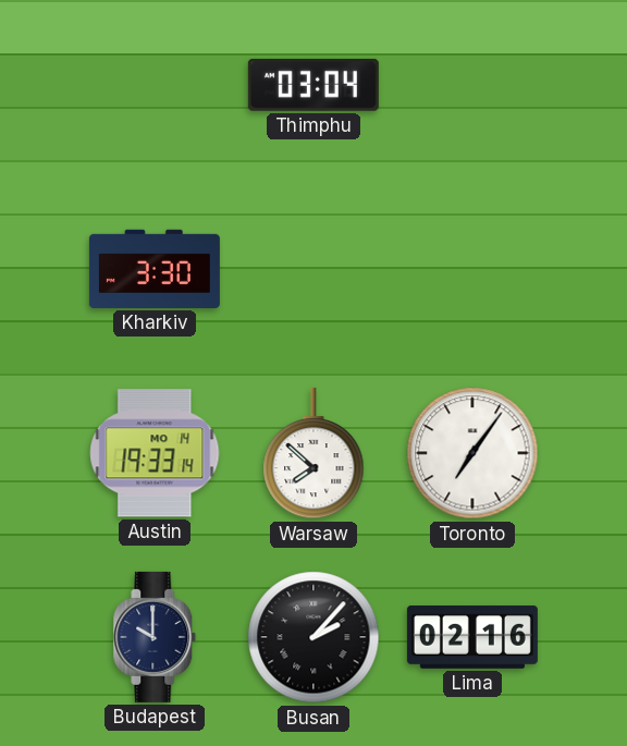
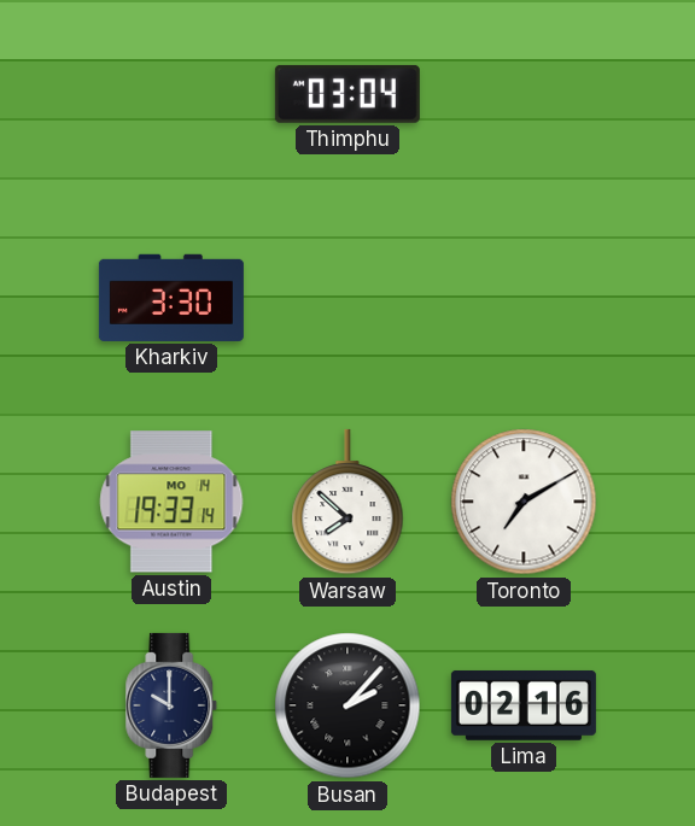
Toronto: 7:06 -> 7:10
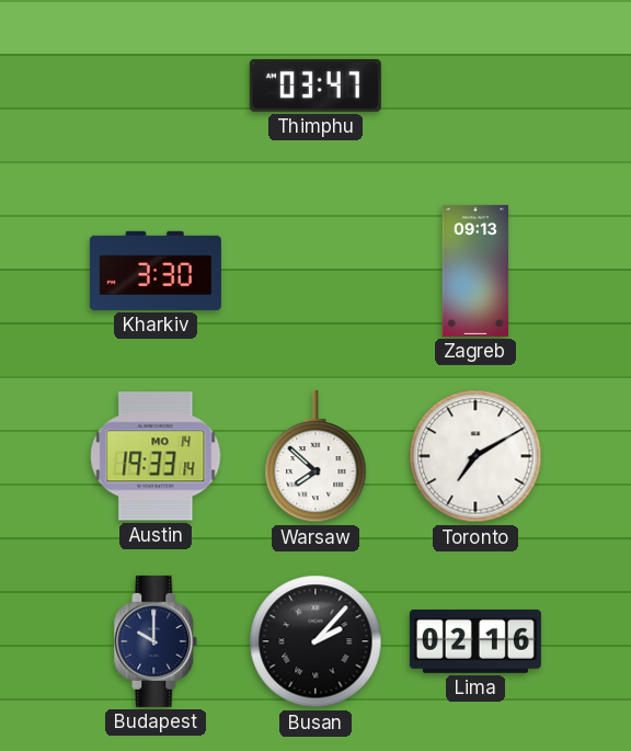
Thimphu: 03:04 -> 03:47
Zagreb: none -> 09:13
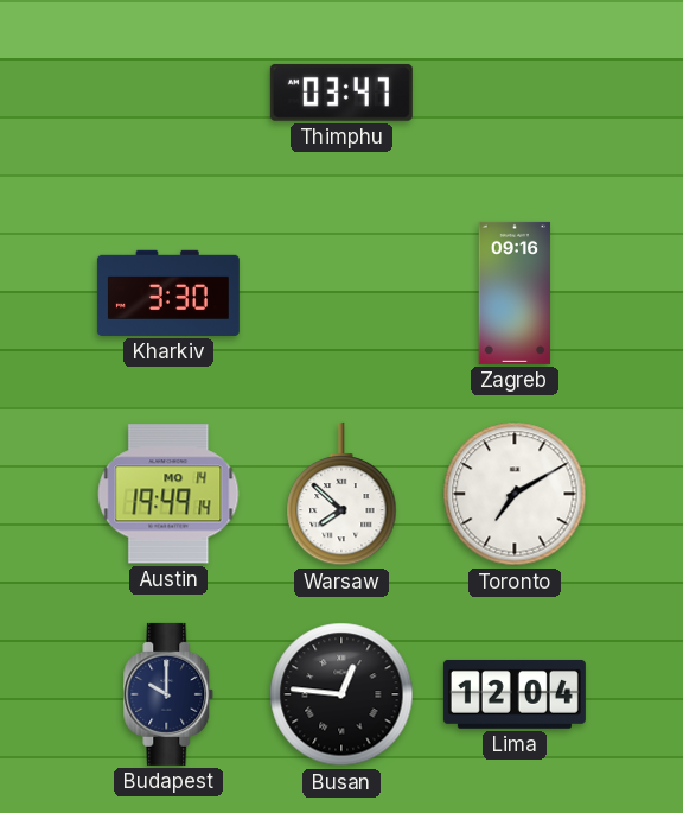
Zagreb: 09:13 -> 09:16
Austin: 19:33 -> 19:49
Busan: 2:07 -> 12:46
Lima: 02:16 -> 12:04
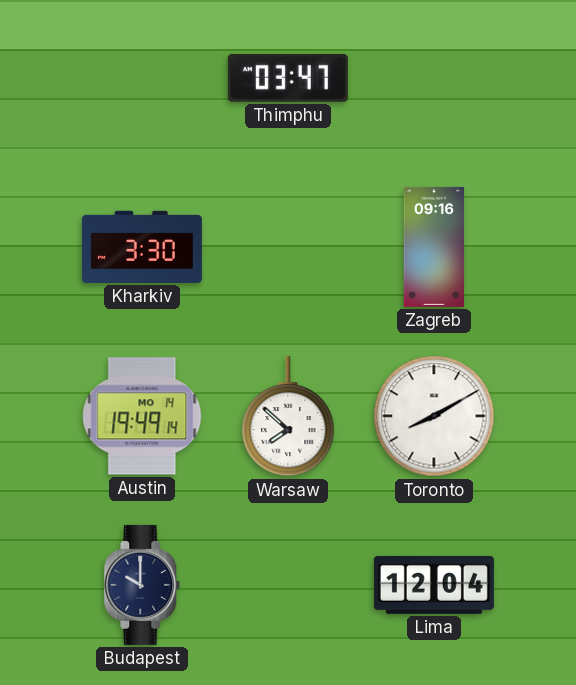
Toronto: 7:10 -> 8:10
Busan: 12:46 -> none
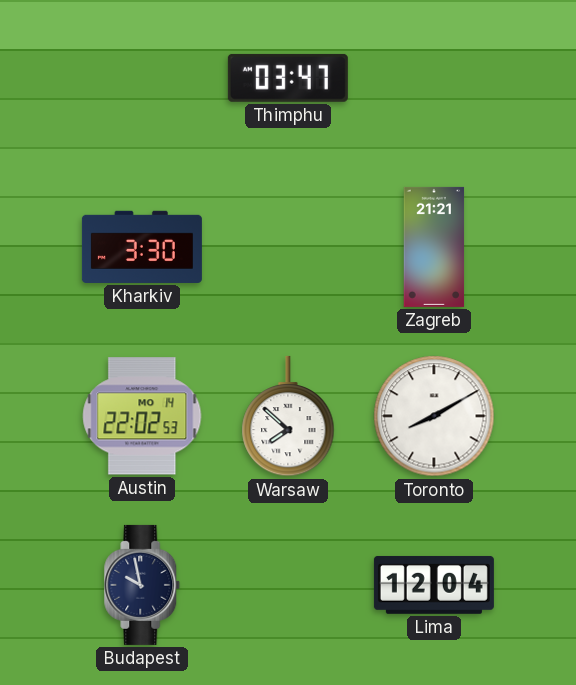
Zagreb: 09:16 -> 21:21
Austin: 19:49 -> 22:02
Budapest: 10:00 -> 9:58
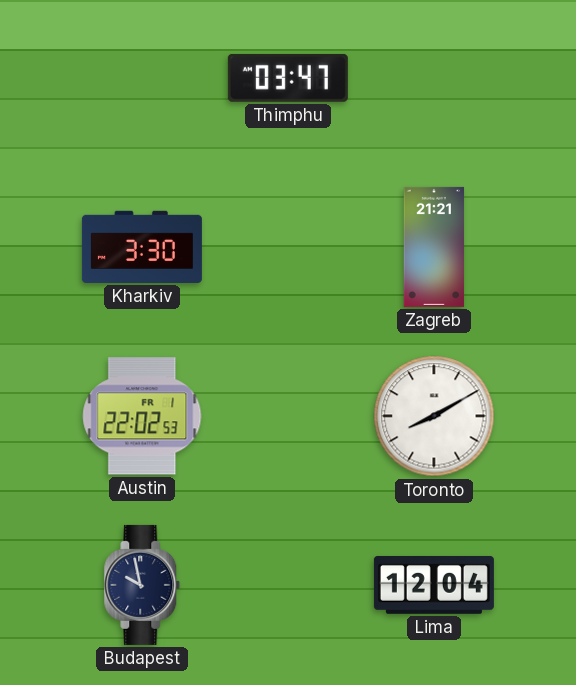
Austin date: MO 14 -> FR 1
Warsaw: 7:52 -> none
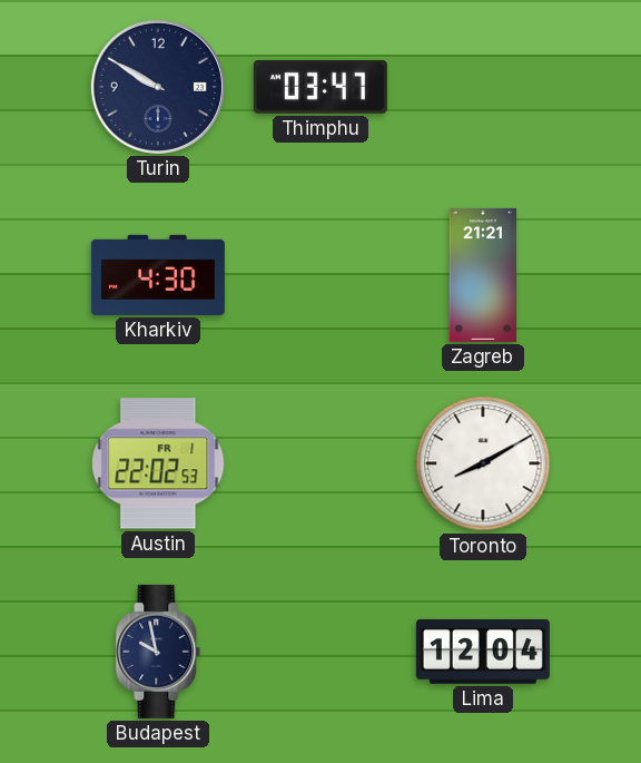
Turin: none -> 9:50
Kharkiv: 3:30 -> 4:30
